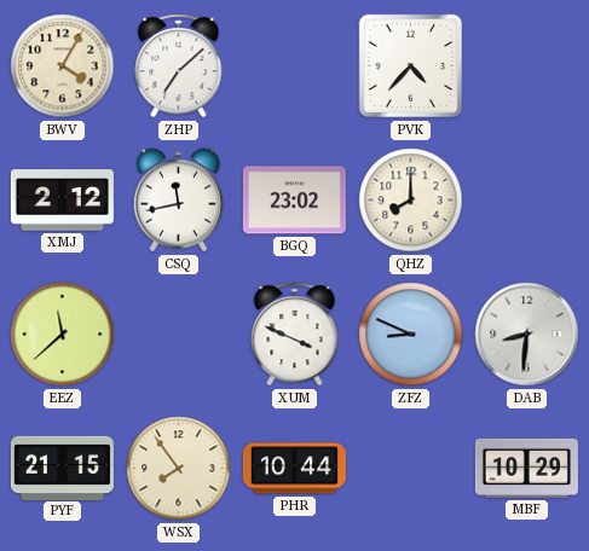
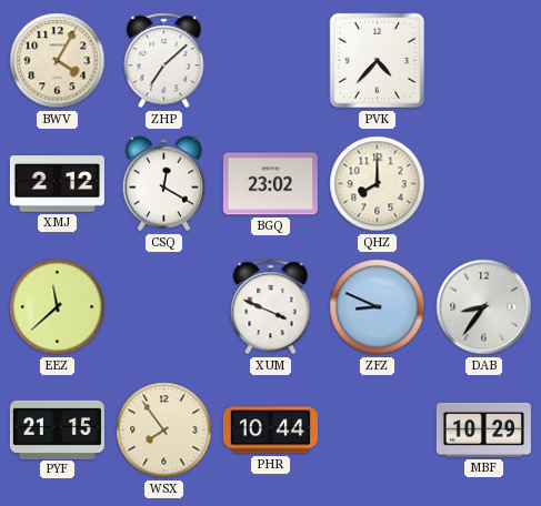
CSQ: 11:43 -> 12:20
DAB: 8:31 -> 8:36
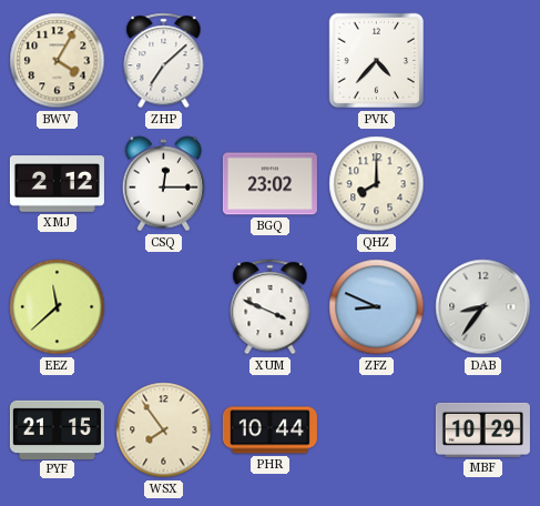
CSQ: 12:20 -> 12:15
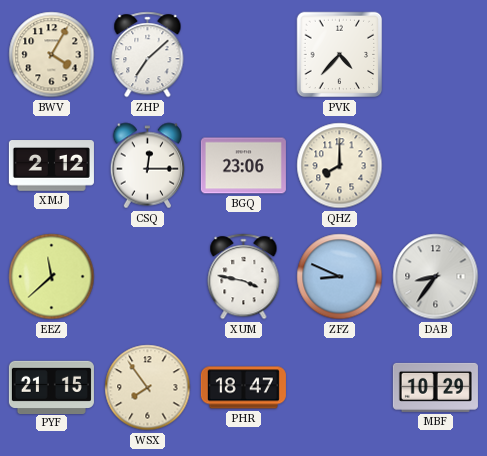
BGQ: 23:02 -> 23:06
XUM: 3:49 -> 3:47
PHR: 10:44 -> 18:47
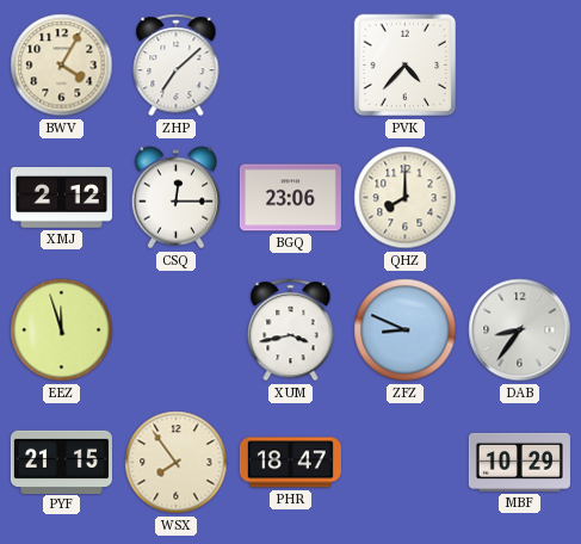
EEZ: 11:38 -> 11:57
XUM: 3:47 -> 3:43
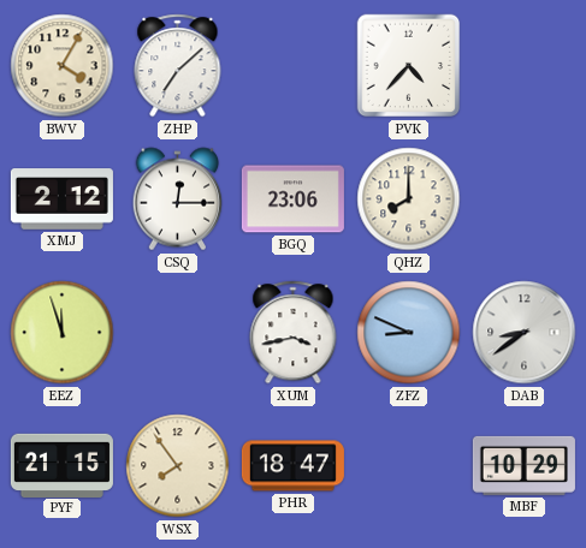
DAB: 8:36 -> 8:39
